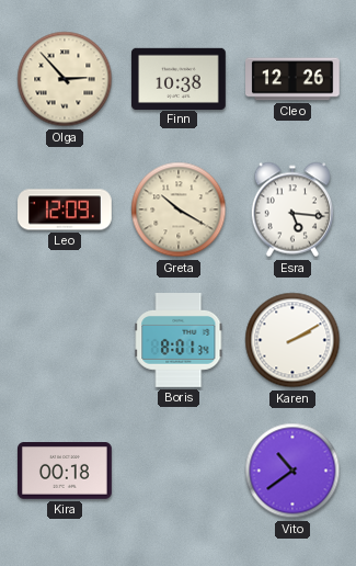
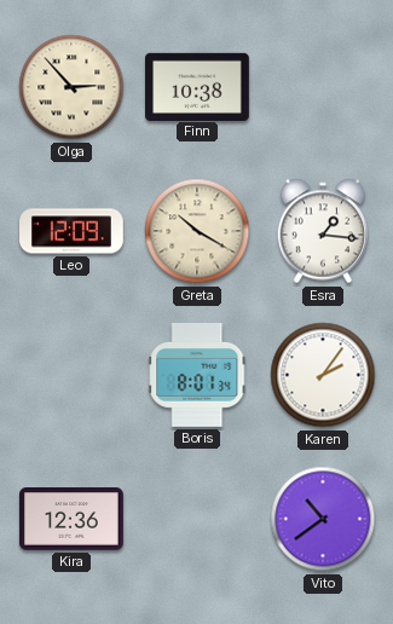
Cleo: 12:26 -> none
Esra: 5:16 -> 1:16
Karen: 2:10 -> 2:06
Kira: 00:18 -> 12:36
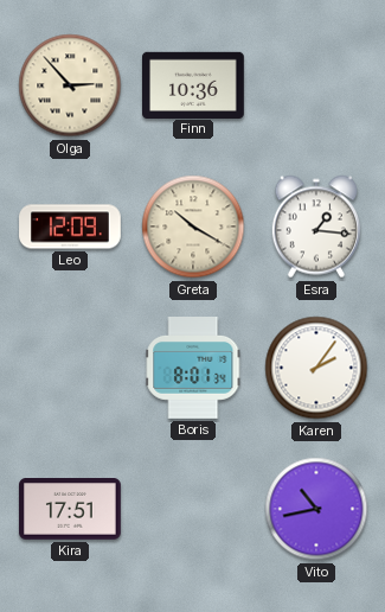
Finn: 10:38 -> 10:36
Kira: 12:36 -> 17:51
Vito: 10:39 -> 10:43
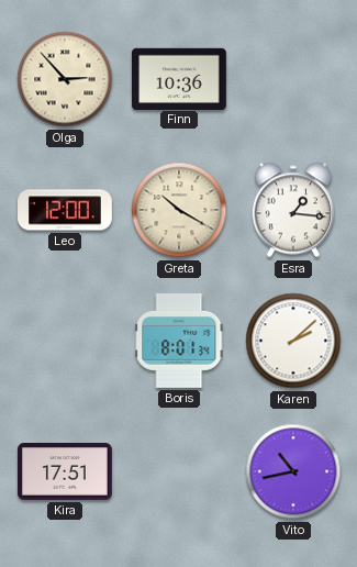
Leo: 12:09 -> 12:00
Karen: 2:06 -> 2:08
